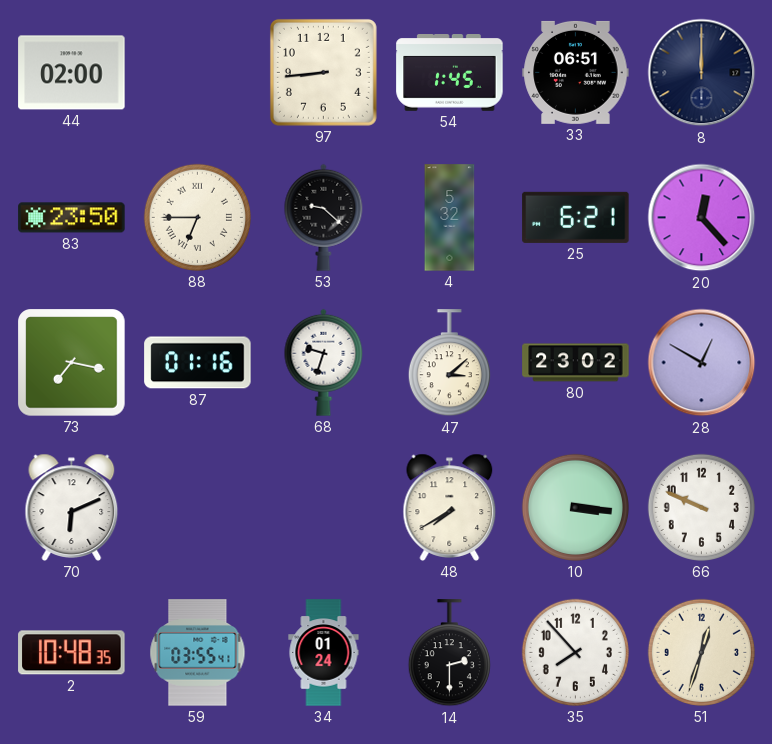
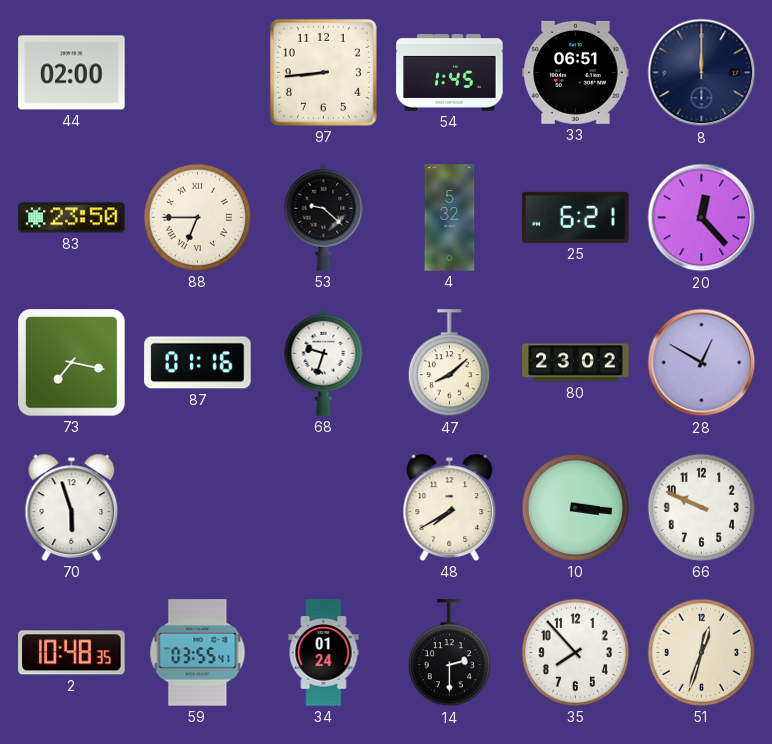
47: 3:08 -> 8:08
70: 6:11 -> 5:57
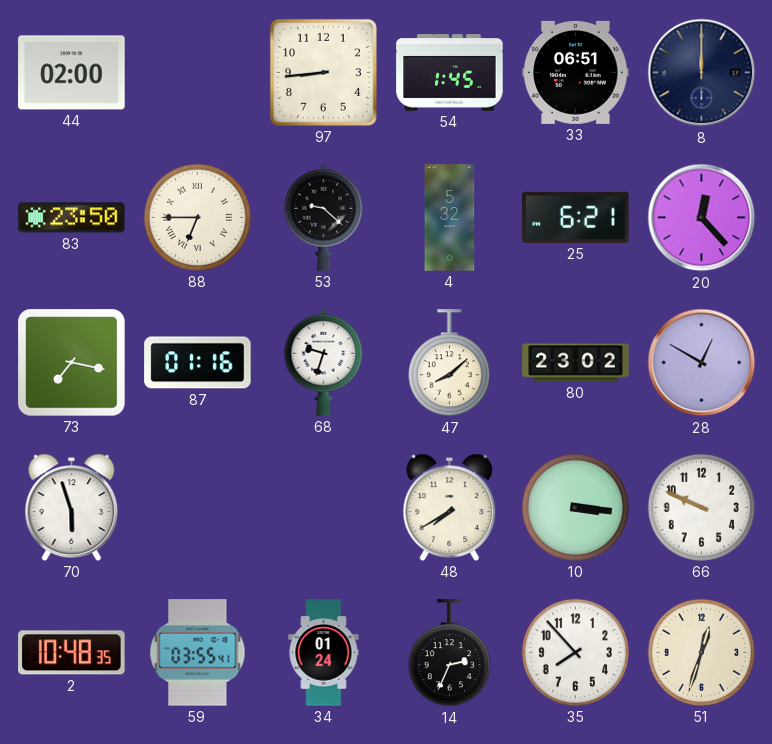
14: 2:30 -> 2:34
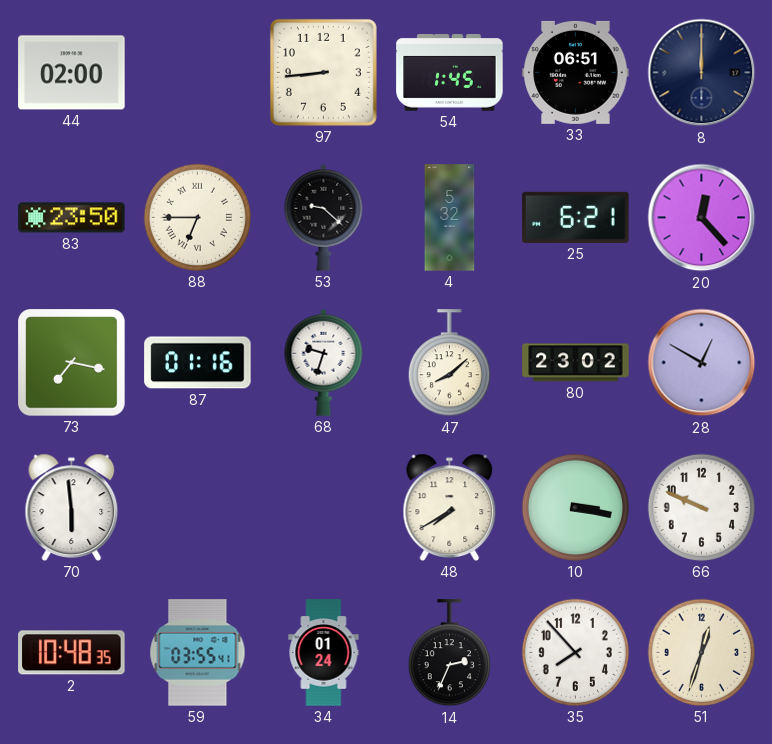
70: 5:57 -> 5:59
10: 3:16 -> 3:17
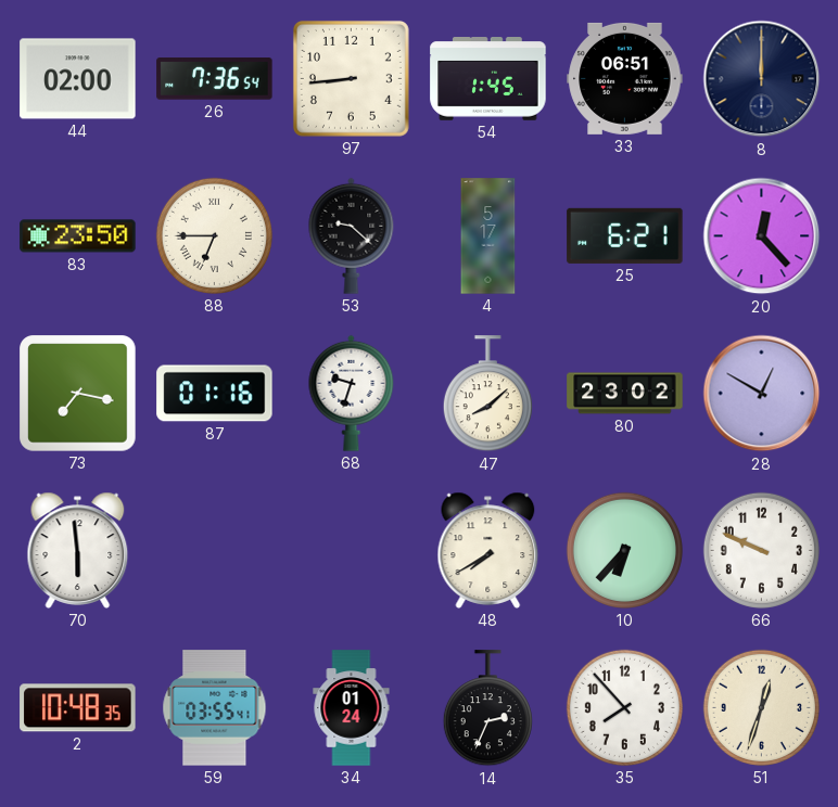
26: none -> 7:36
4: 5:32 -> 5:17
10: 3:17 -> 6:37
